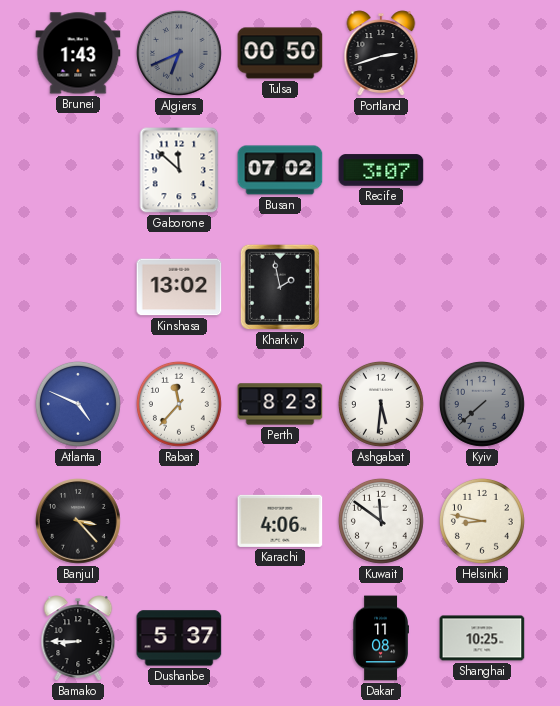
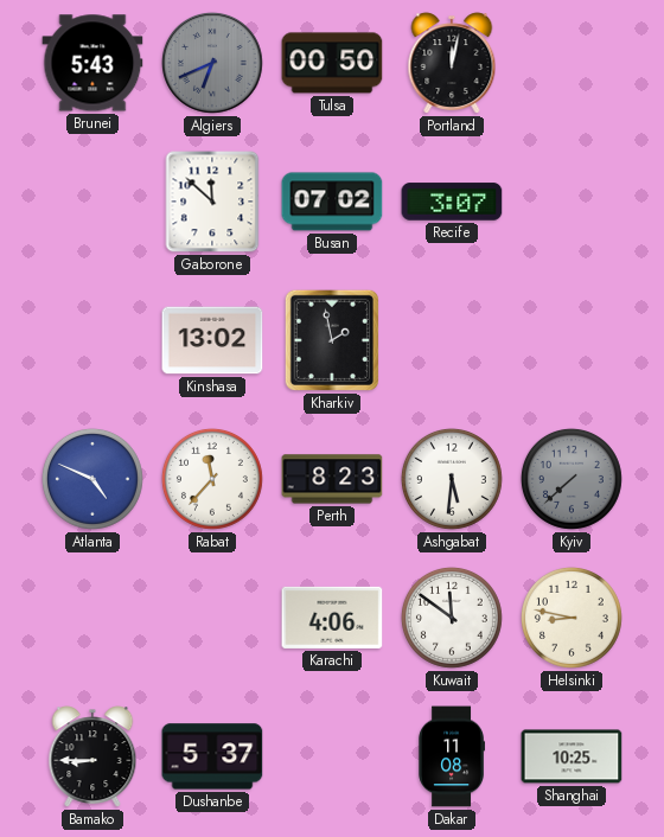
Brunei: 1:43 -> 5:43
Portland: 2:42 -> 12:02
Banjul: 3:23 -> none
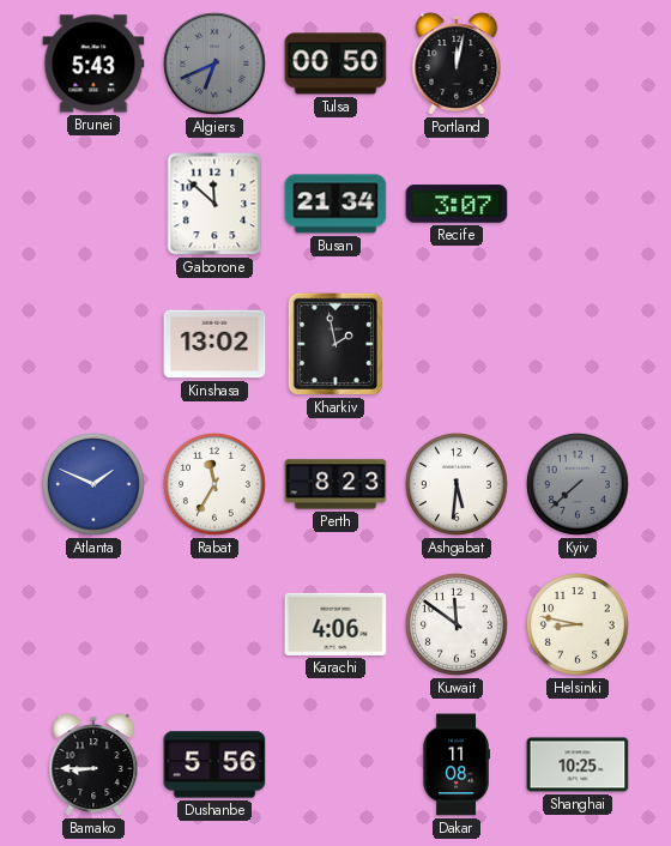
Busan: 07:02 -> 21:34
Atlanta: 4:49 -> 1:49
Rabat: 11:37 -> 11:35
Dushanbe: 5:37 -> 5:56
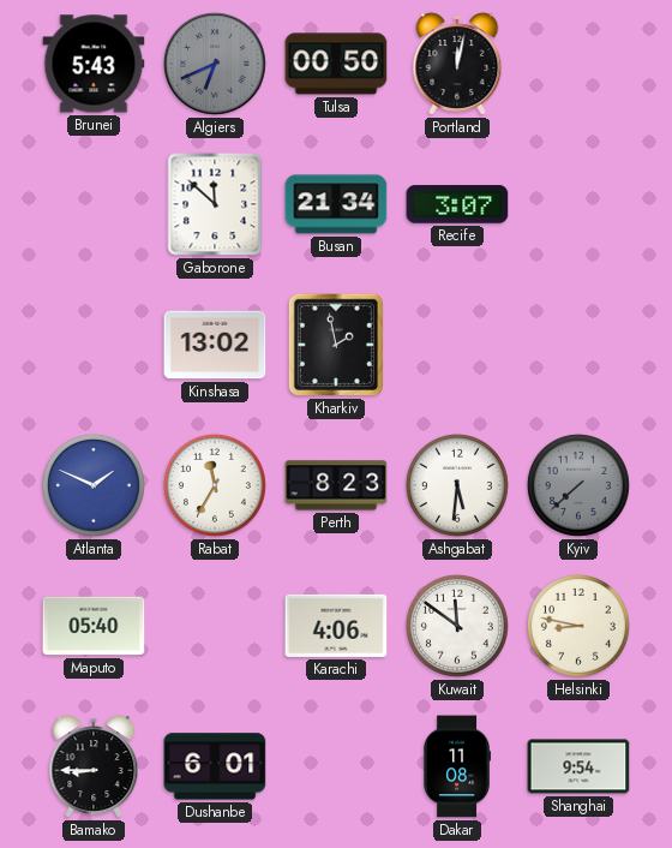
Maputo: none -> 05:40
Dushanbe: 5:56 -> 6:01
Shanghai: 10:25 -> 9:54
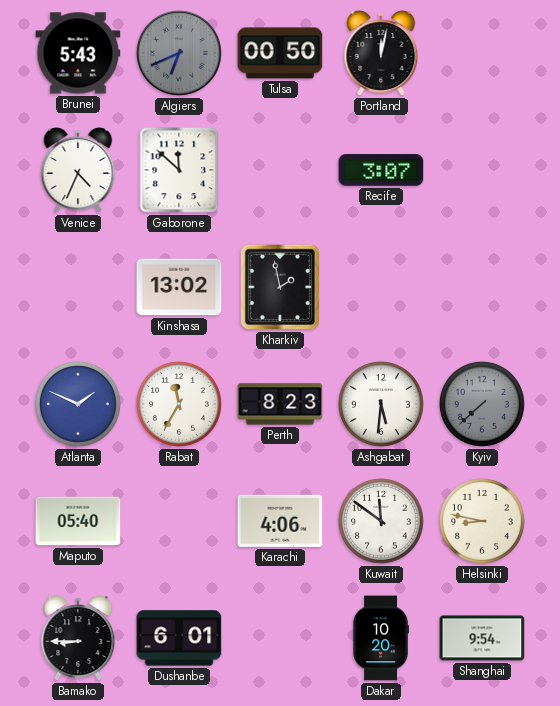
Venice: none -> 4:34
Busan: 21:34 -> none
Dakar: 11:08 -> 10:20
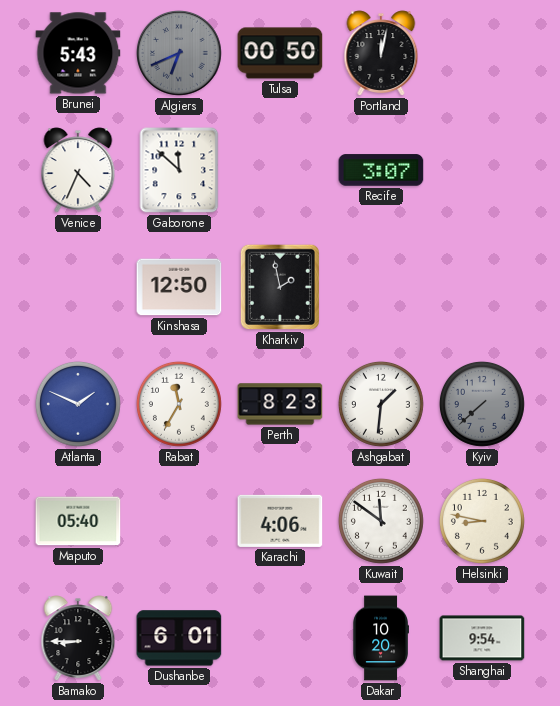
Kinshasa: 13:02 -> 12:50
Ashgabat: 5:31 -> 1:31
